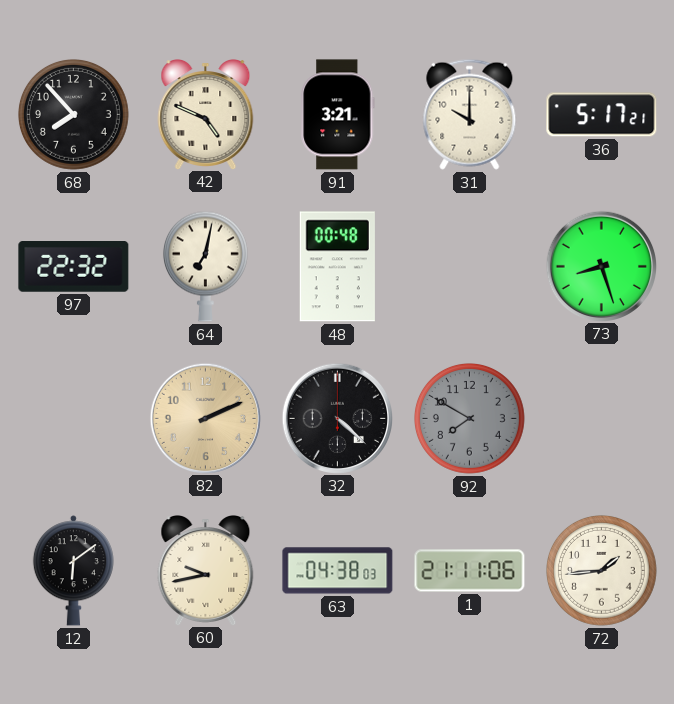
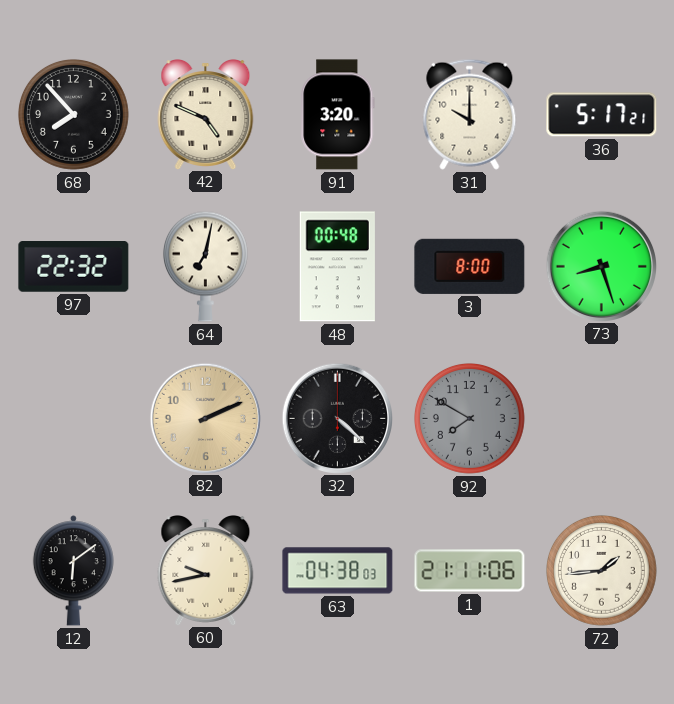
91: 3:21 -> 3:20
3: none -> 8:00
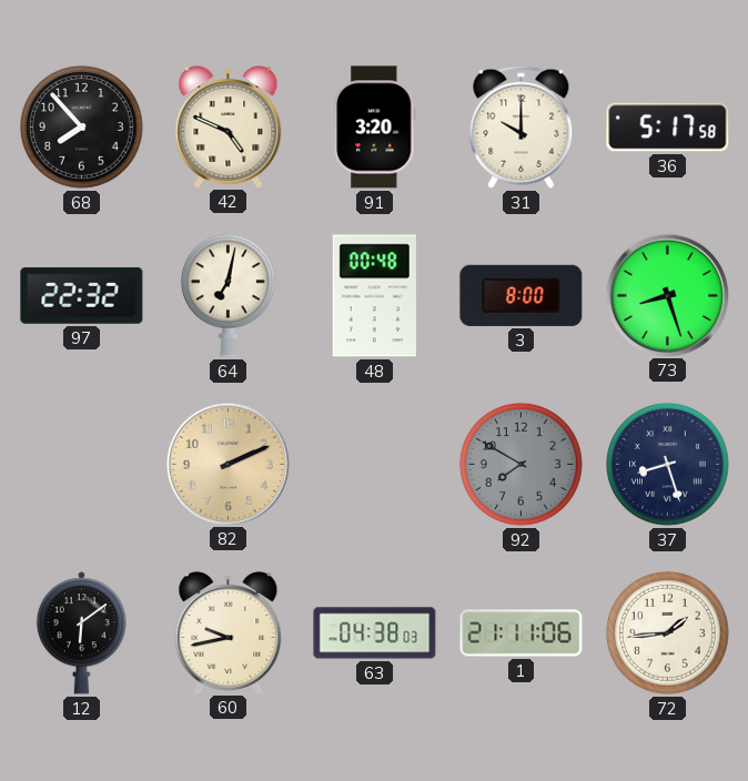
36: 5:17:21 -> 5:17:58
32: 4:22 -> none
37: none -> 8:27
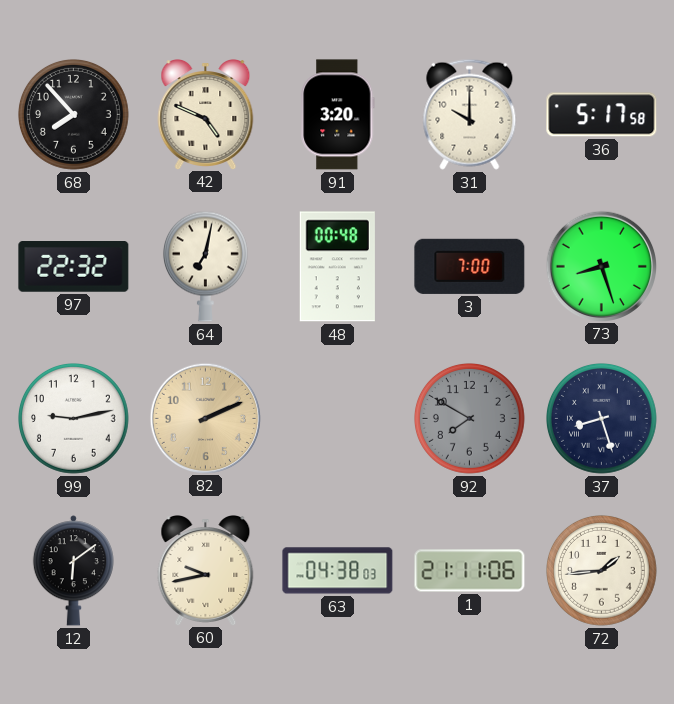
3: 8:00 -> 7:00
99: none -> 9:13
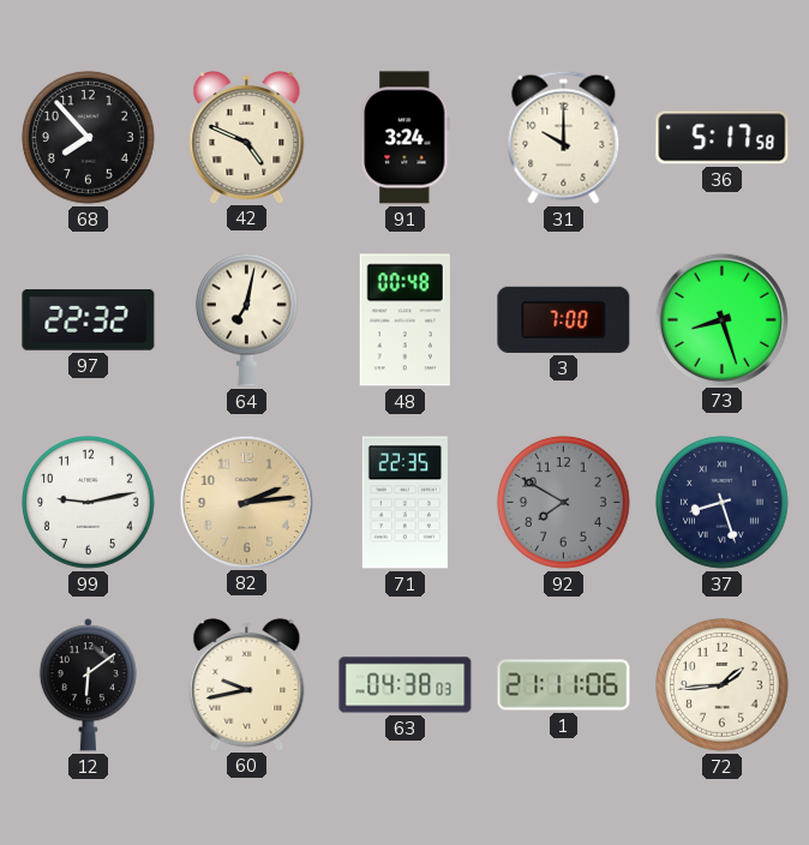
91: 3:20 -> 3:24
82: 2:11 -> 2:14
71: none -> 22:35
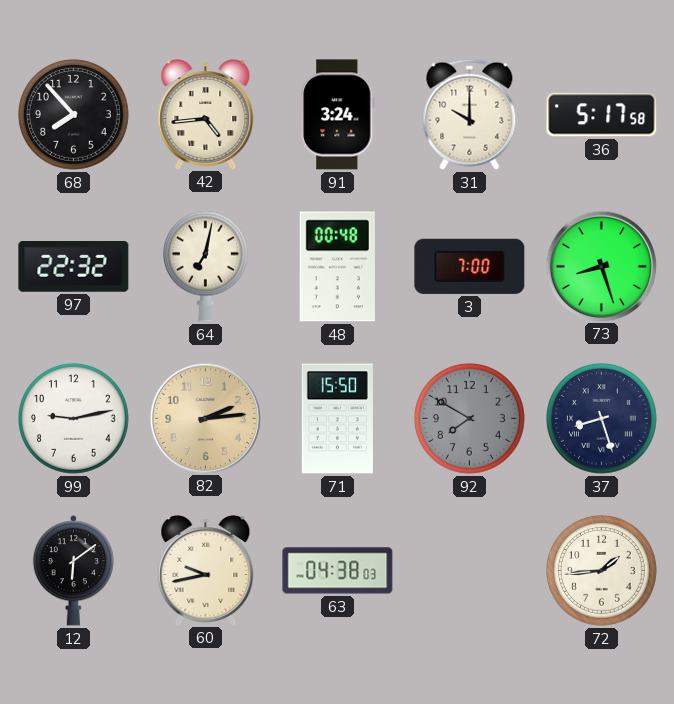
42: 4:49 -> 4:44
71: 22:35 -> 15:50
1: 21:11 -> none
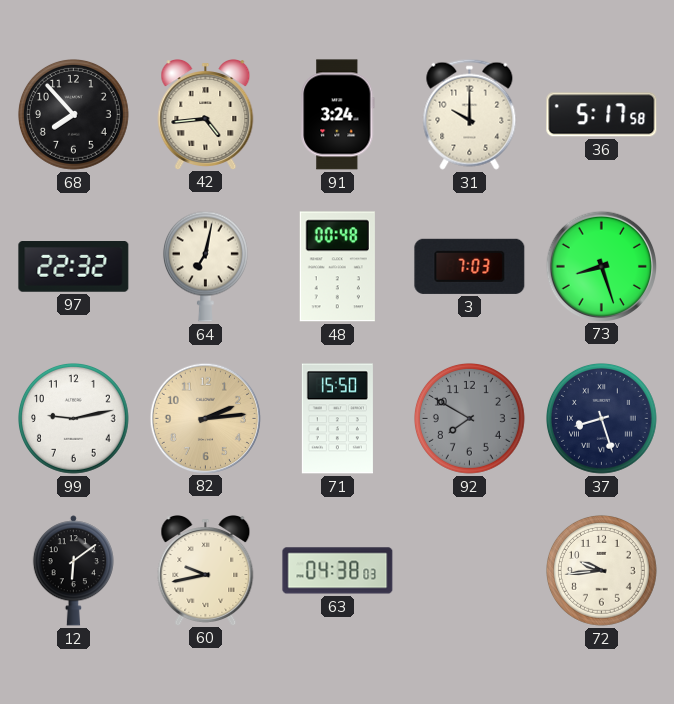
3: 7:00 -> 7:03
72: 1:44 -> 9:44
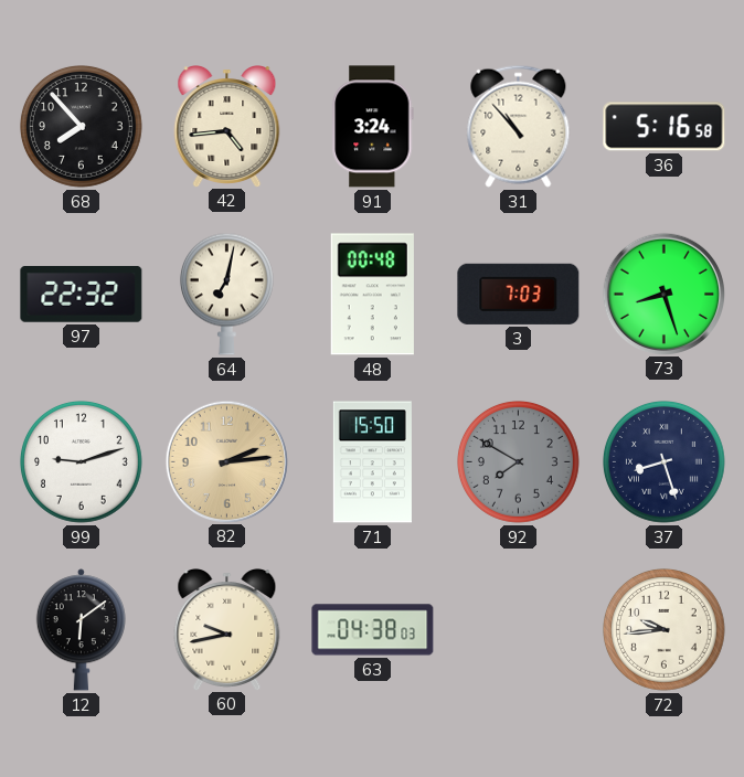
31: 10:00 -> 10:53
36: 5:17 -> 5:16
99: 9:13 -> 9:12
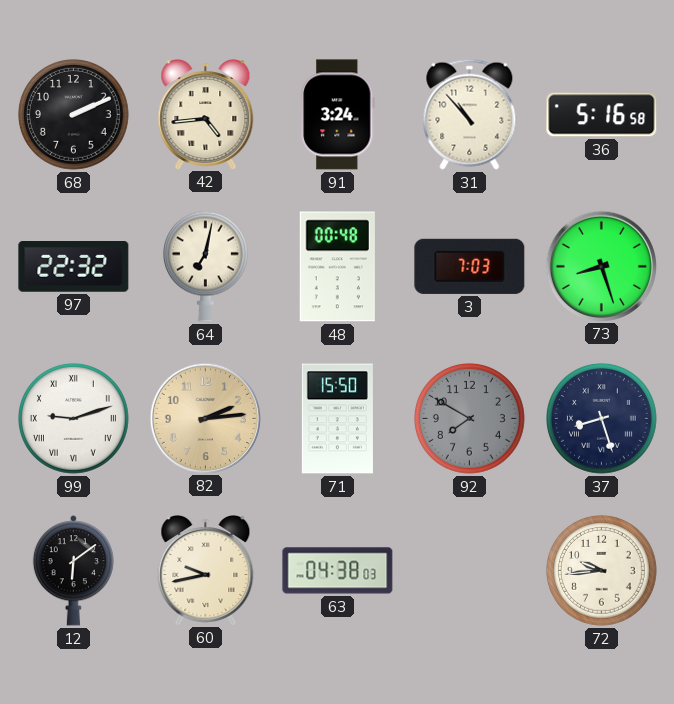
68: 7:53 -> 2:11
99 numerals: Arabic -> Roman
